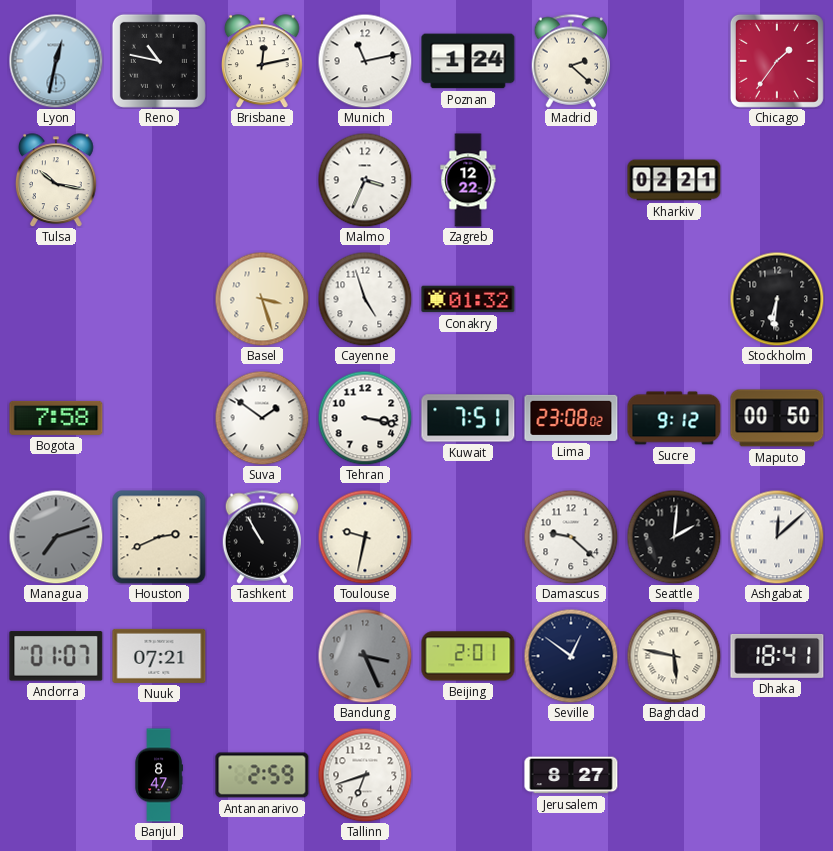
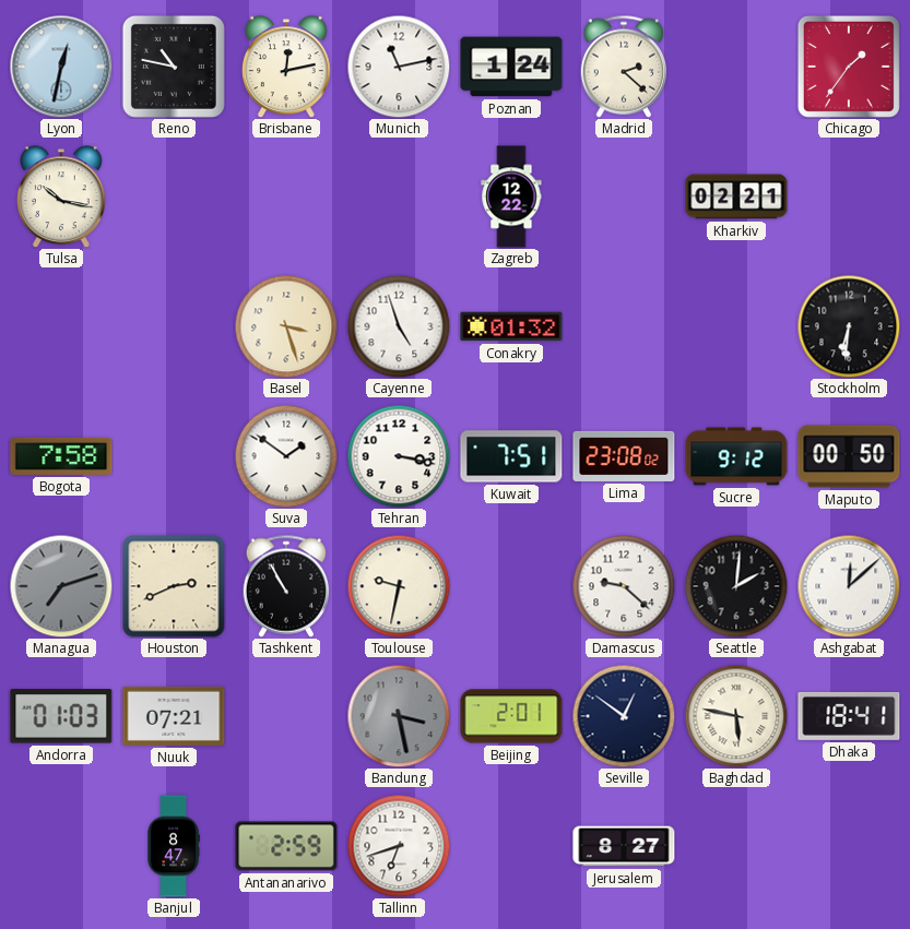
Malmo: 3:34 -> none
Andorra: 01:07 -> 01:03
Bandung: 3:26 -> 3:28
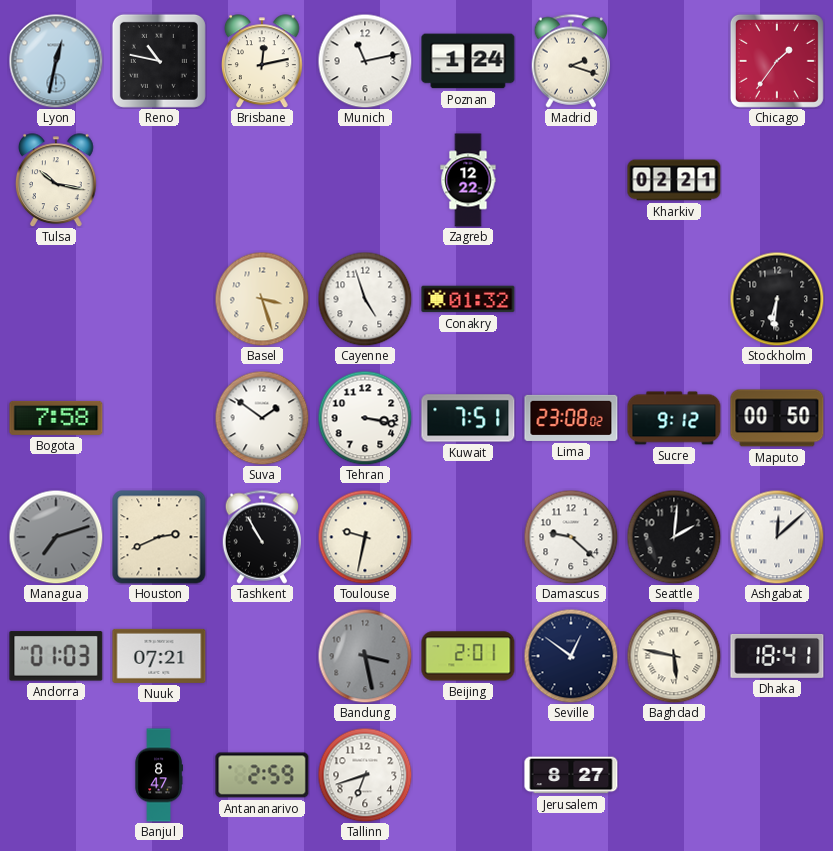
Madrid: 2:22 -> 2:18
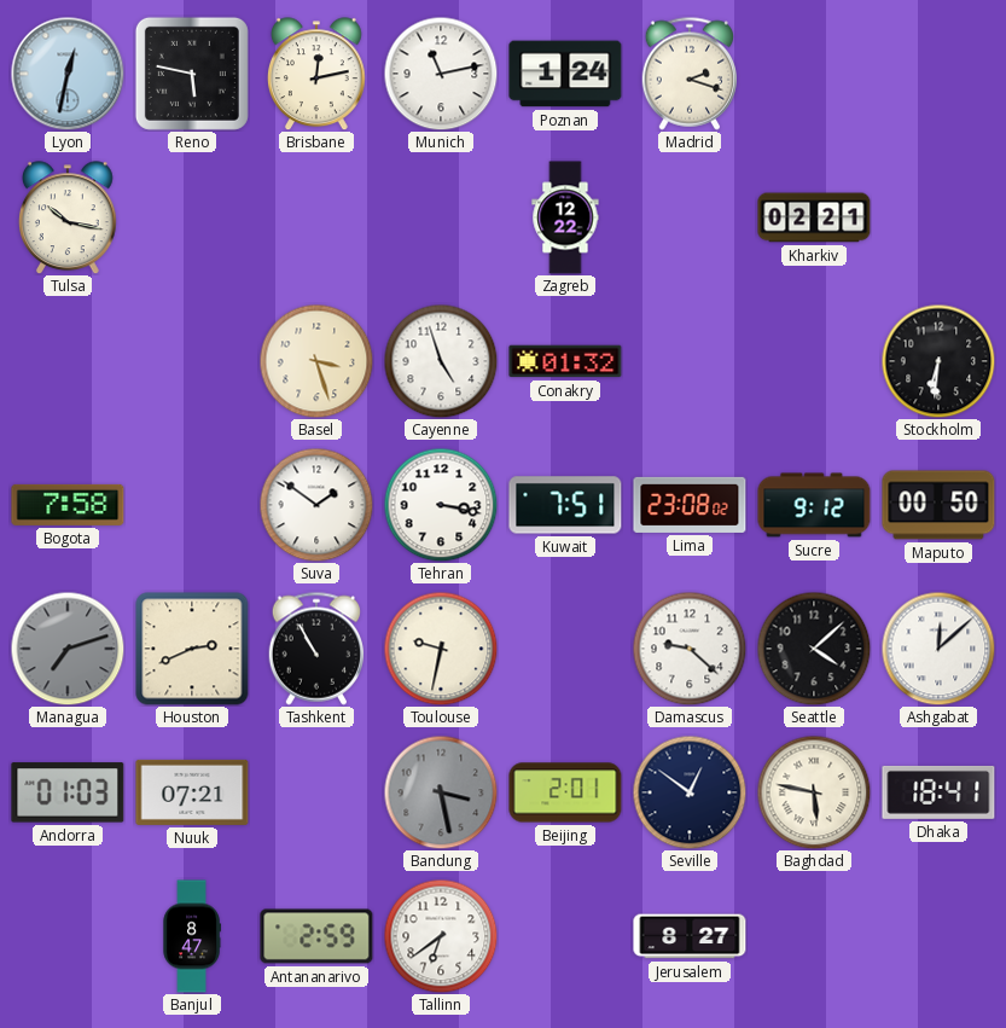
Reno: 10:47 -> 5:47
Chicago: 1:36 -> none
Seattle: 2:01 -> 4:08
Tallinn: 6:42 -> 6:39
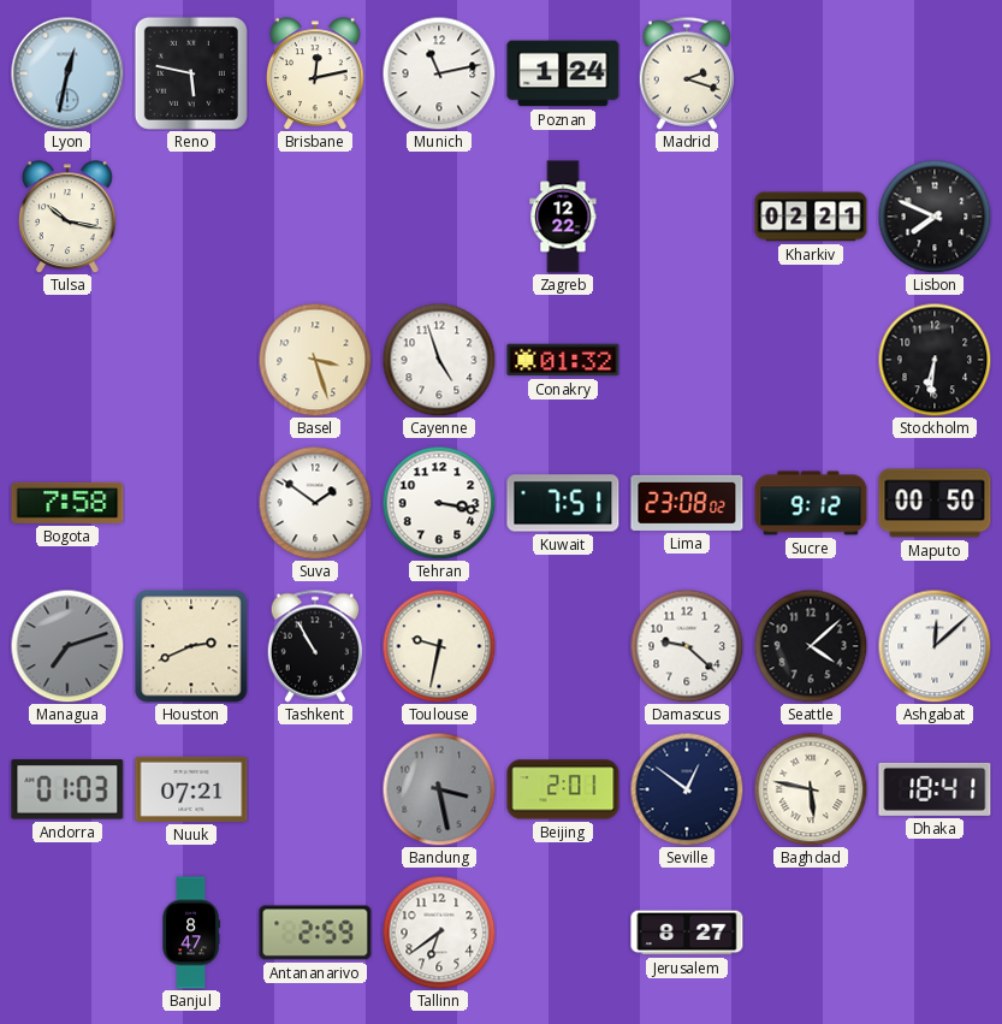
Lisbon: none -> 7:49
